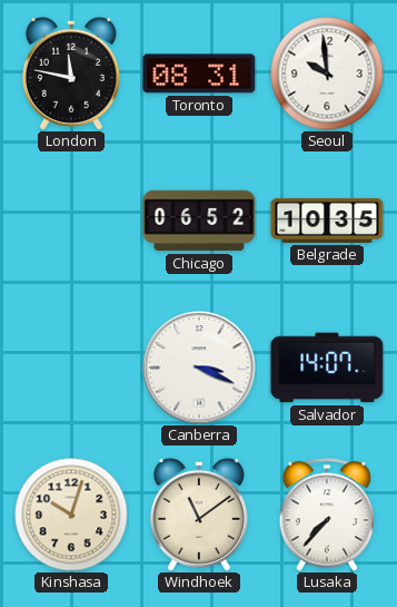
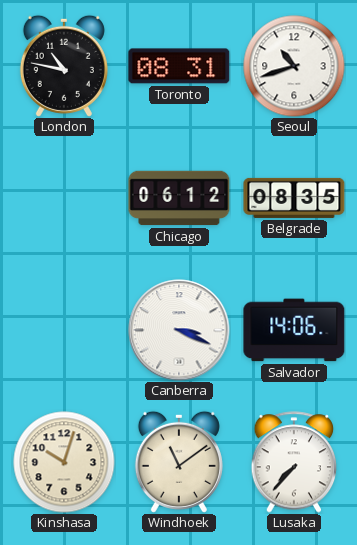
London: 11:47 -> 10:47
Seoul: 9:59 -> 10:42
Chicago: 06:52 -> 06:12
Belgrade: 10:35 -> 08:35
Salvador: 14:07 -> 14:06
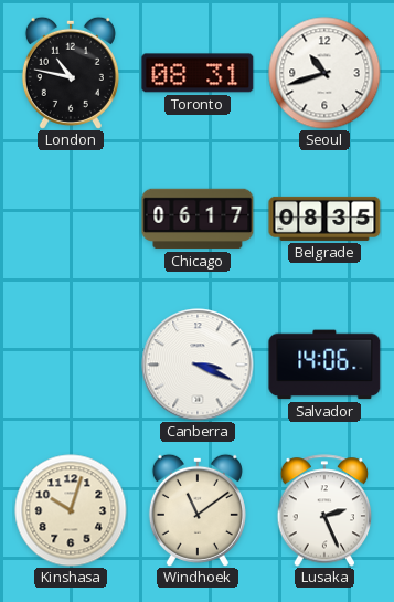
Chicago: 06:12 -> 06:17
Lusaka: 7:37 -> 2:26
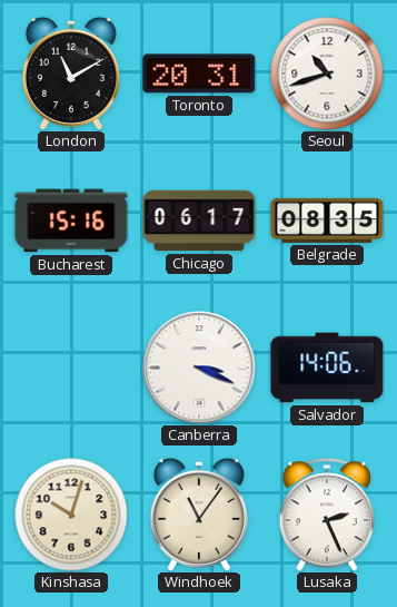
London: 10:47 -> 11:10
Toronto: 08:31 -> 20:31
Bucharest: none -> 15:16
Windhoek: 11:09 -> 11:06
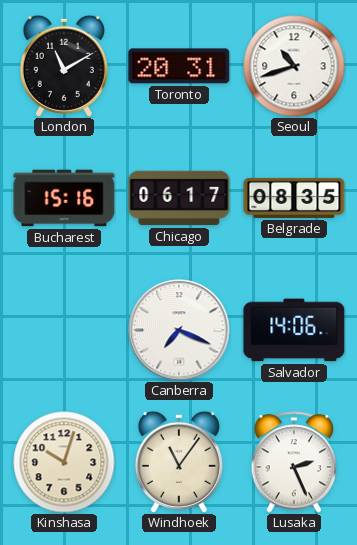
Canberra: 3:19 -> 7:19
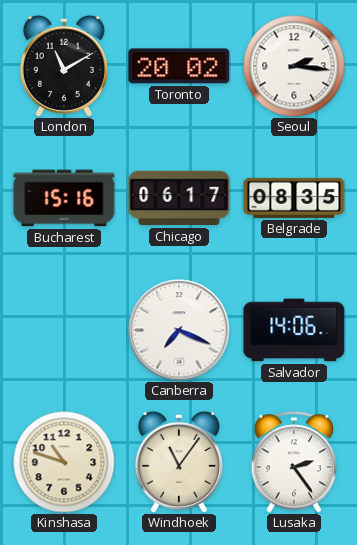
Toronto: 20:31 -> 20:02
Seoul: 10:42 -> 2:16
Kinshasa: 10:03 -> 10:48
Lusaka: 2:26 -> 2:24
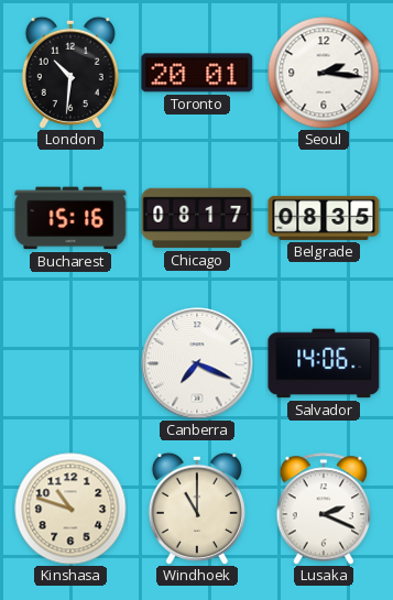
London: 11:10 -> 10:31
Toronto: 20:02 -> 20:01
Chicago: 06:17 -> 08:17
Windhoek: 11:06 -> 11:00
Lusaka: 2:24 -> 2:19
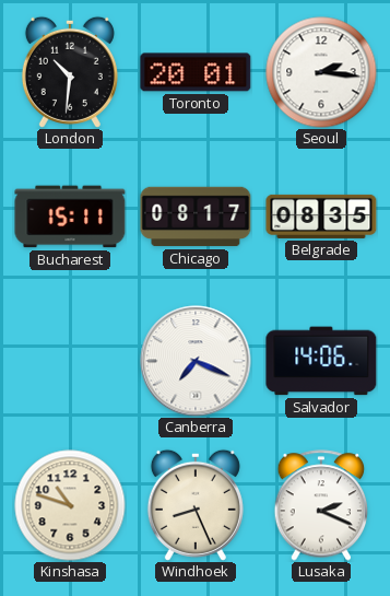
Bucharest: 15:16 -> 15:11
Windhoek: 11:00 -> 8:26
